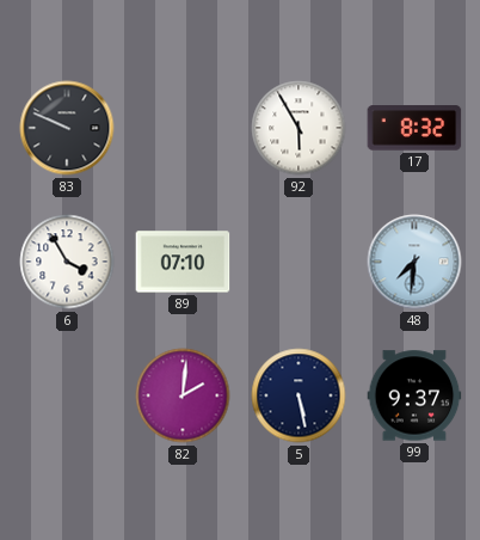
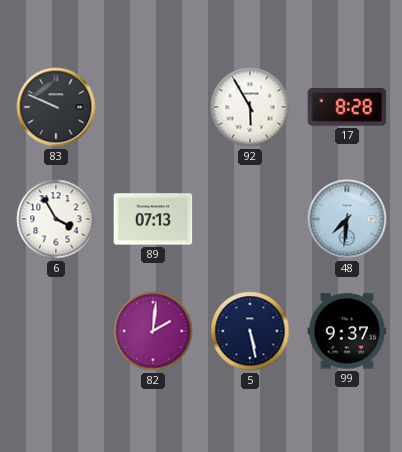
17: 8:32 -> 8:28
89: 07:10 -> 07:13
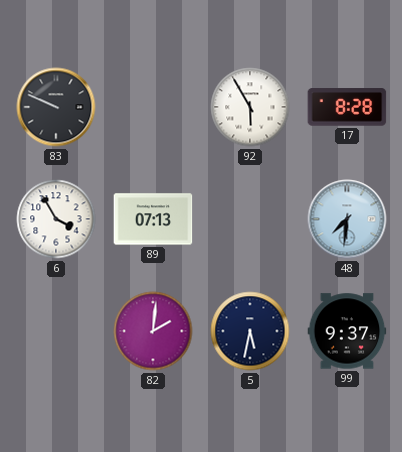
5: 5:28 -> 5:32
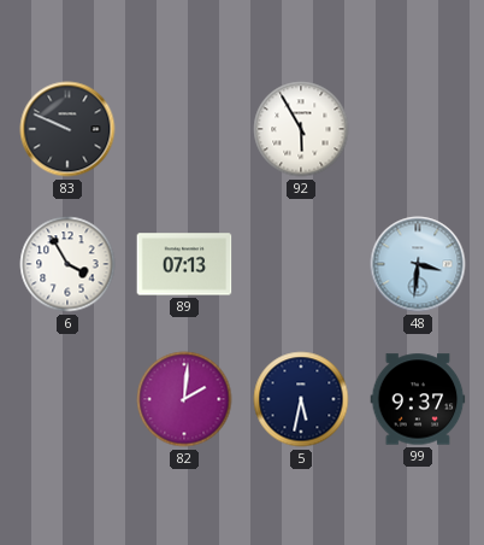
17: 8:28 -> none
48: 7:31 -> 3:31
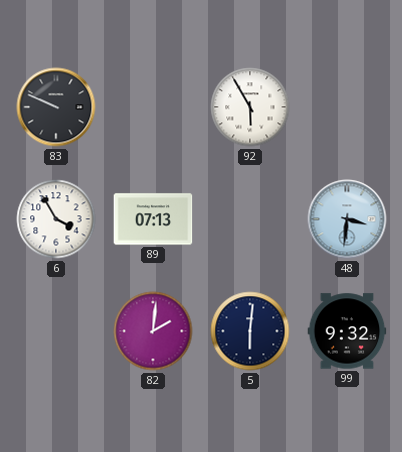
5: 5:32 -> 6:01
99: 9:37 -> 9:32
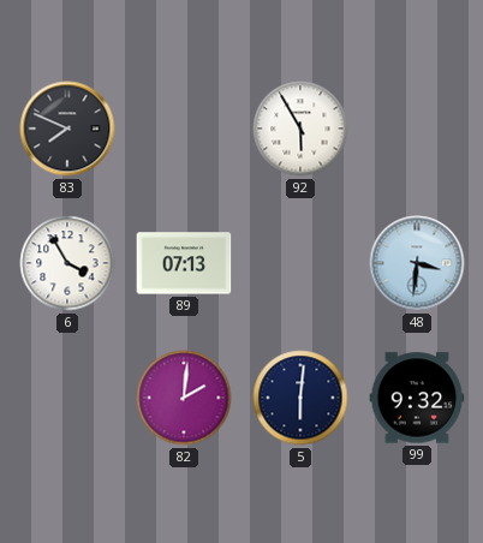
83: 9:49 -> 7:49
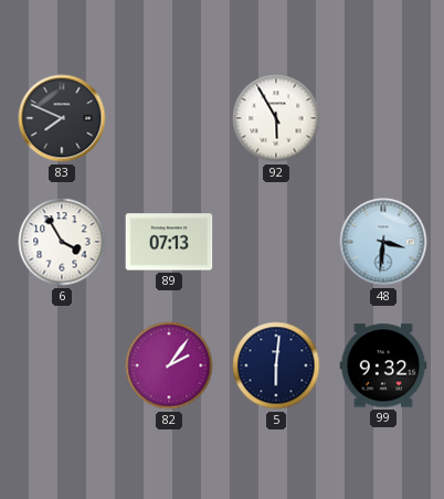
82: 2:01 -> 2:06
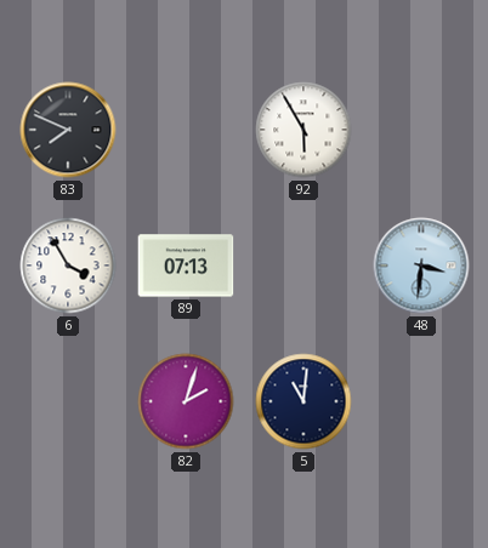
82: 2:06 -> 2:03
5: 6:01 -> 11:01
99: 9:32 -> none
